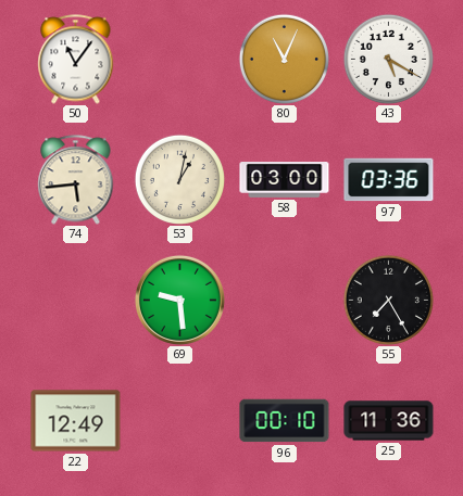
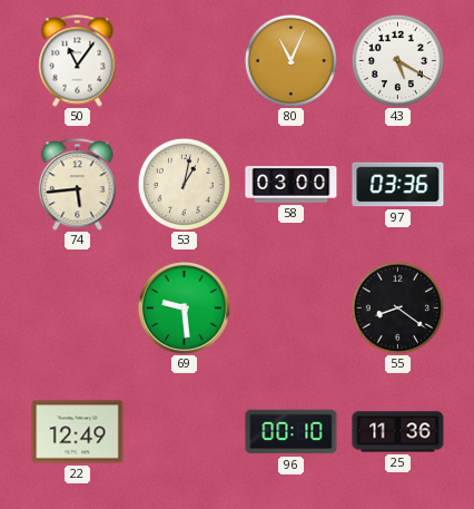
55: 7:25 -> 8:21
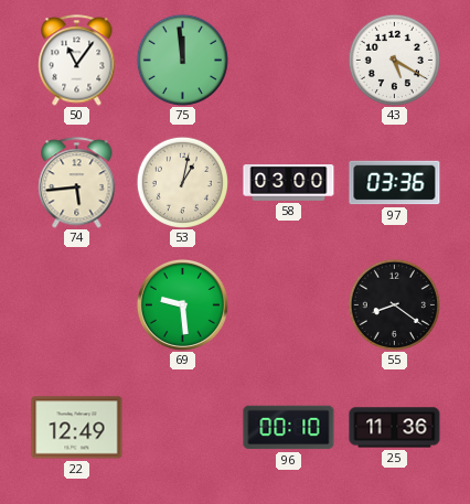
75: none -> 11:59
80: 11:04 -> none
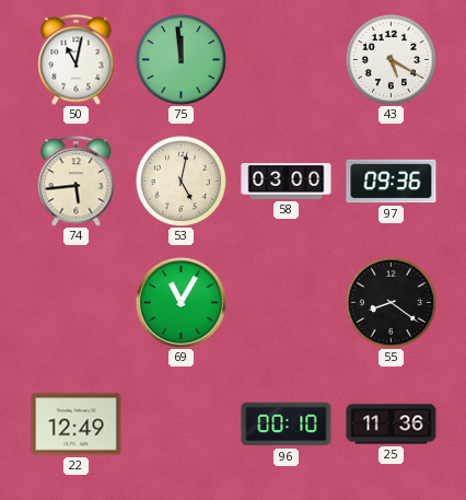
50: 11:06 -> 11:02
53: 1:02 -> 5:02
97: 03:36 -> 09:36
69: 9:29 -> 11:05
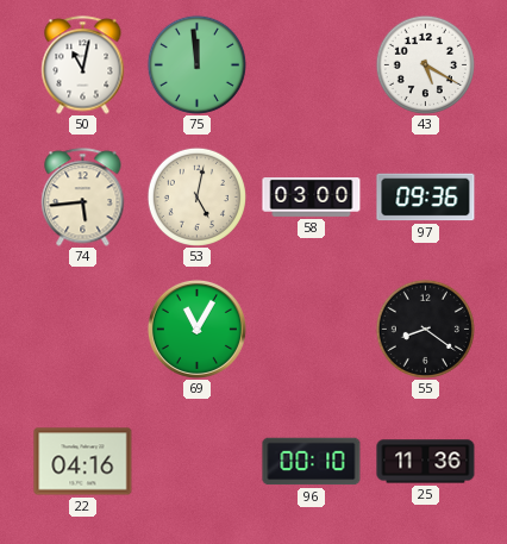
22: 12:49 -> 04:16
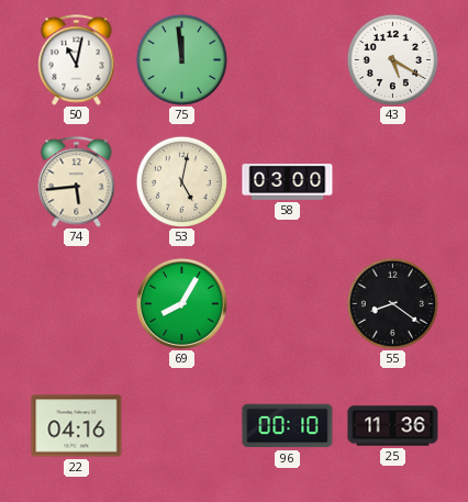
97: 09:36 -> none
69: 11:05 -> 8:05
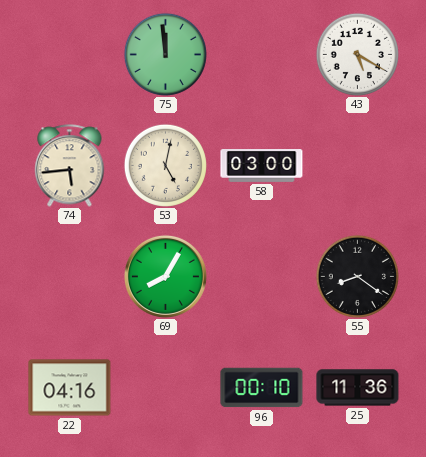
50: 11:02 -> none
